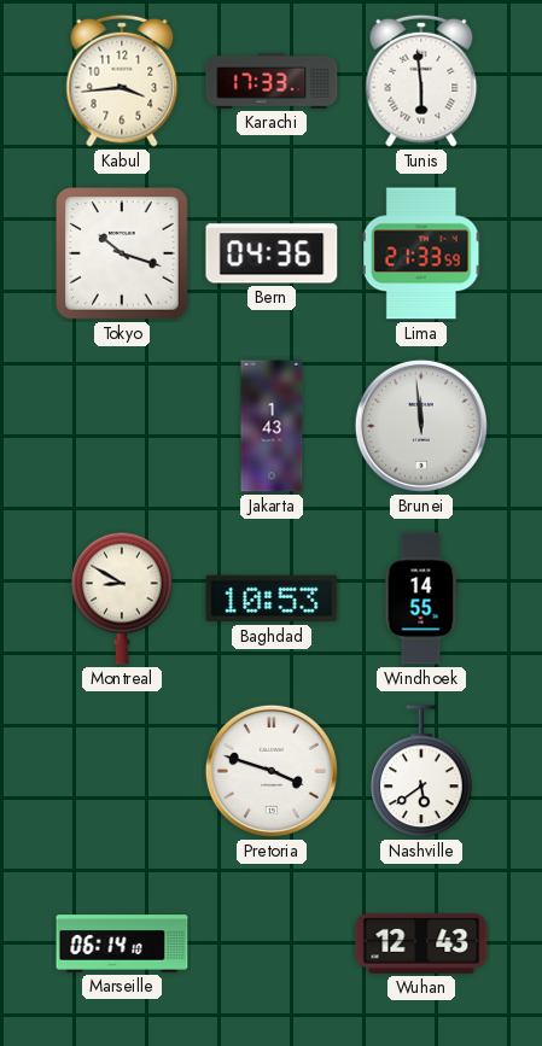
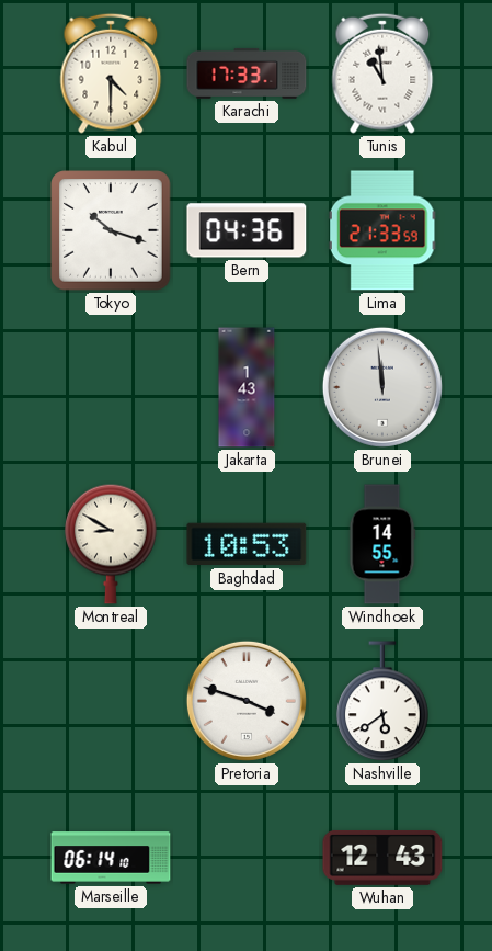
Kabul: 3:44 -> 4:30
Tunis: 5:59 -> 10:59
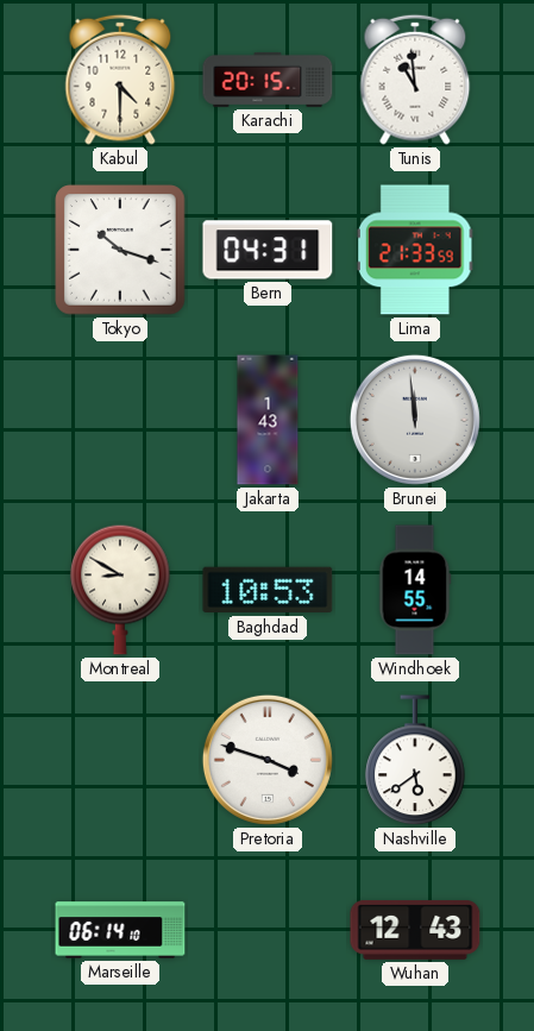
Karachi: 17:33 -> 20:15
Bern: 04:36 -> 04:31
